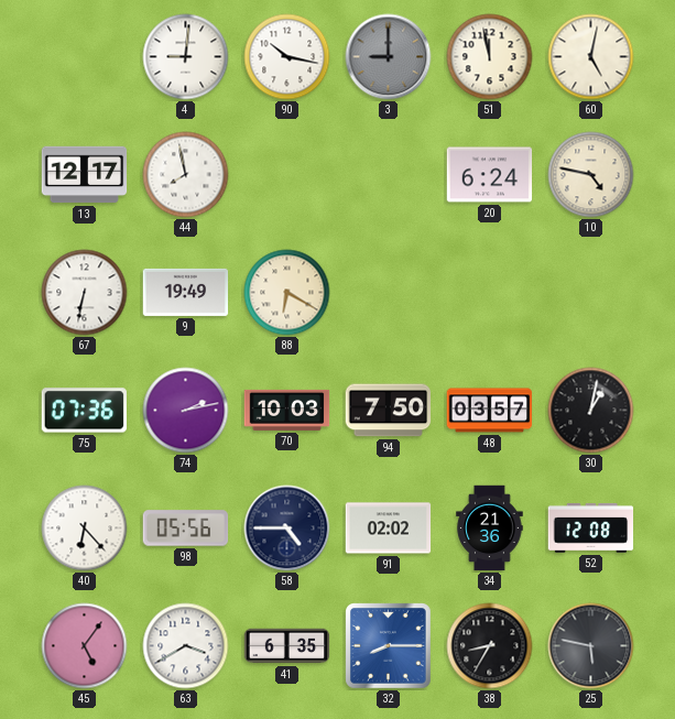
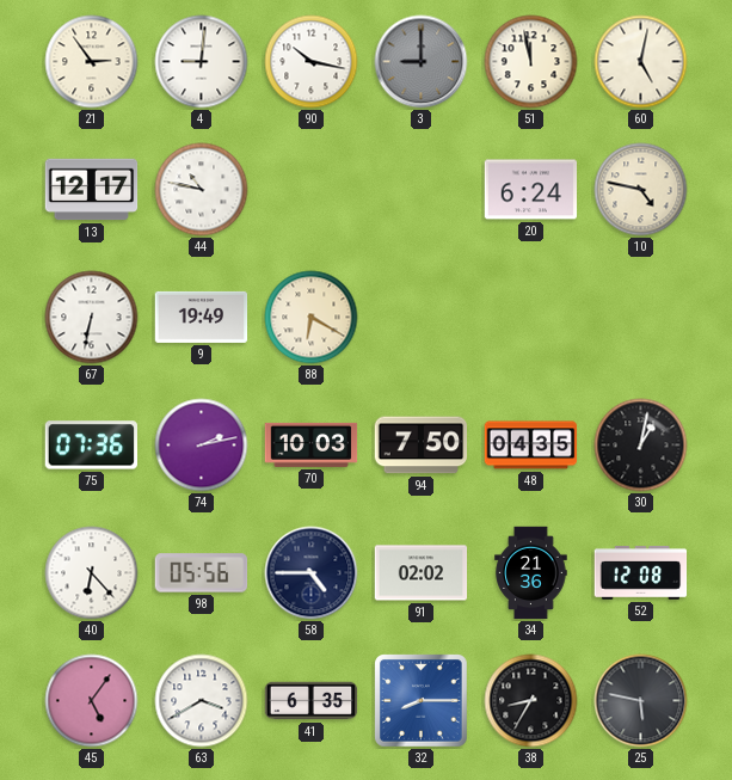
21: none -> 2:54
44: 7:58 -> 10:47
48: 03:57 -> 04:35
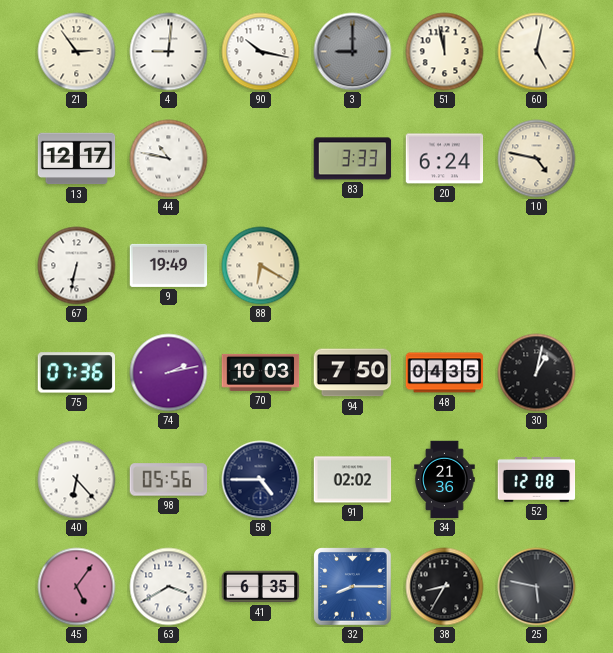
83: none -> 3:33
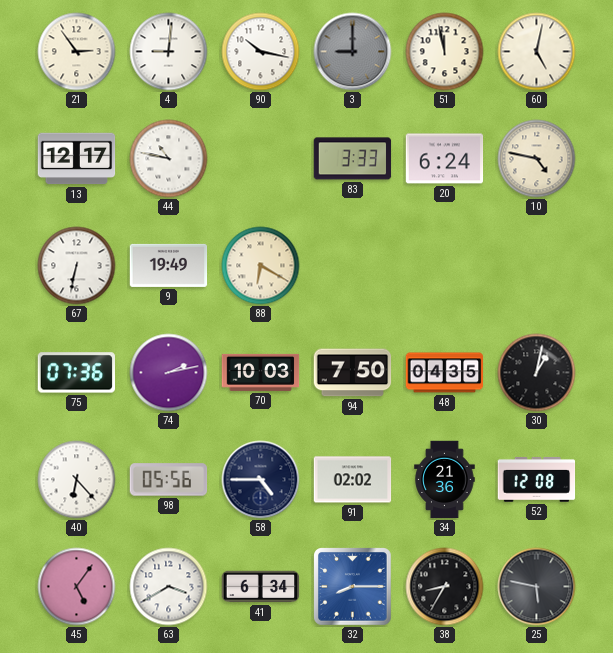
41: 6:35 -> 6:34
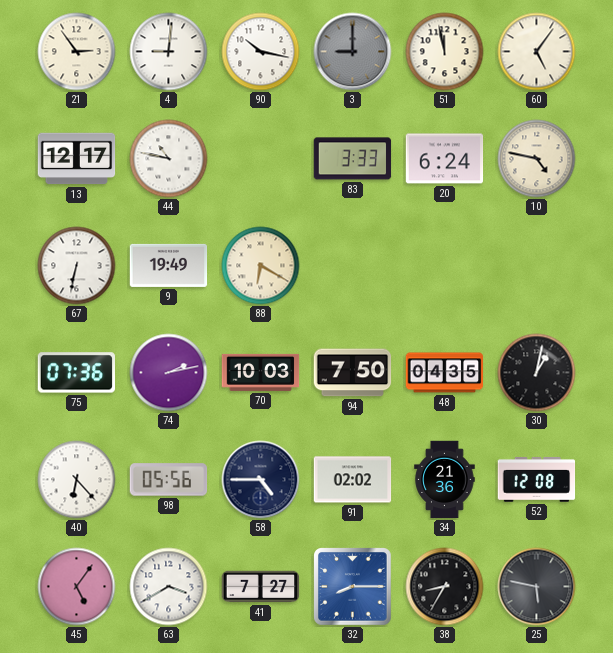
60: 5:02 -> 5:06
41: 6:34 -> 7:27
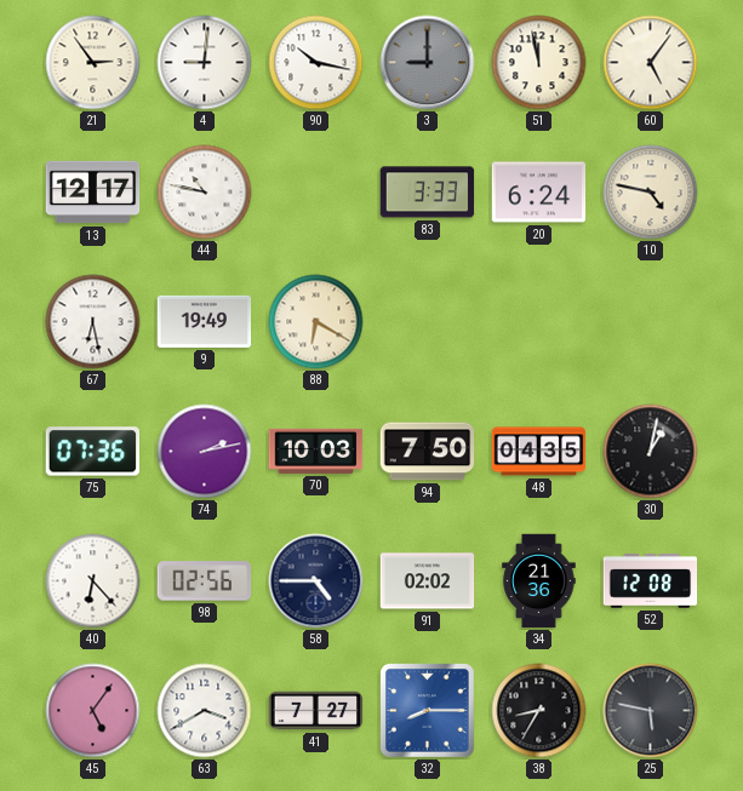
67: 6:32 -> 6:28
98: 05:56 -> 02:56
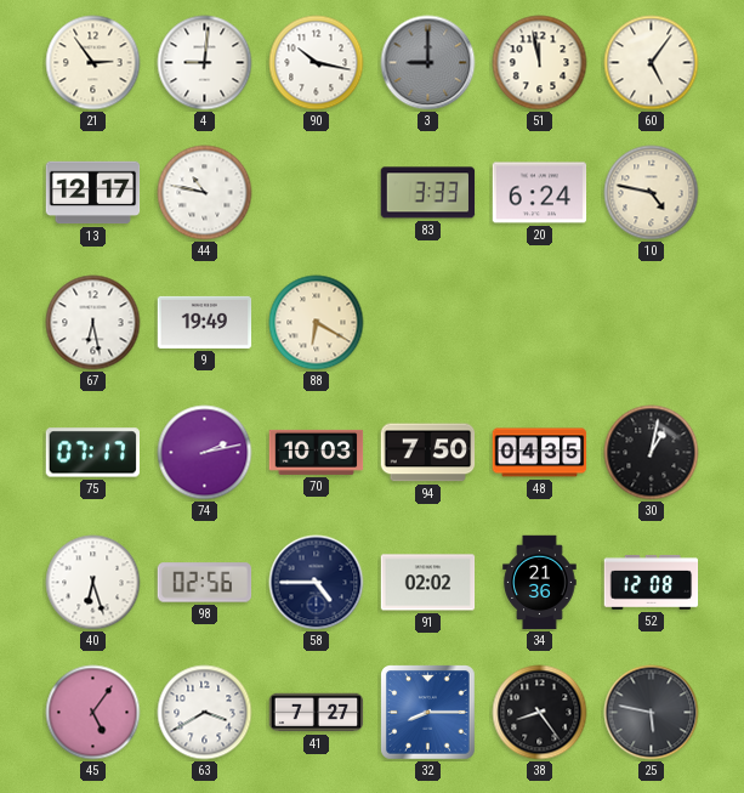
75: 07:36 -> 07:17
40: 6:23 -> 6:27
38: 8:35 -> 8:24
